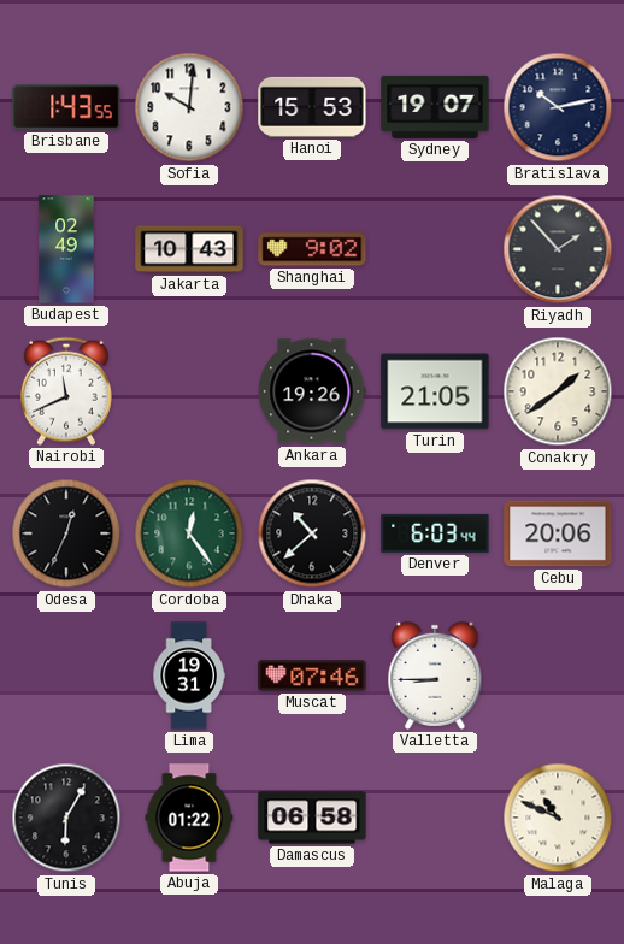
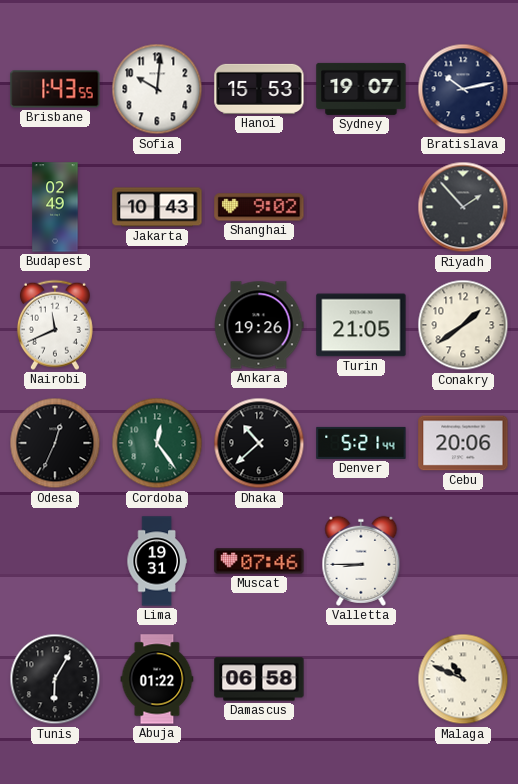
Denver: 6:03 -> 5:21
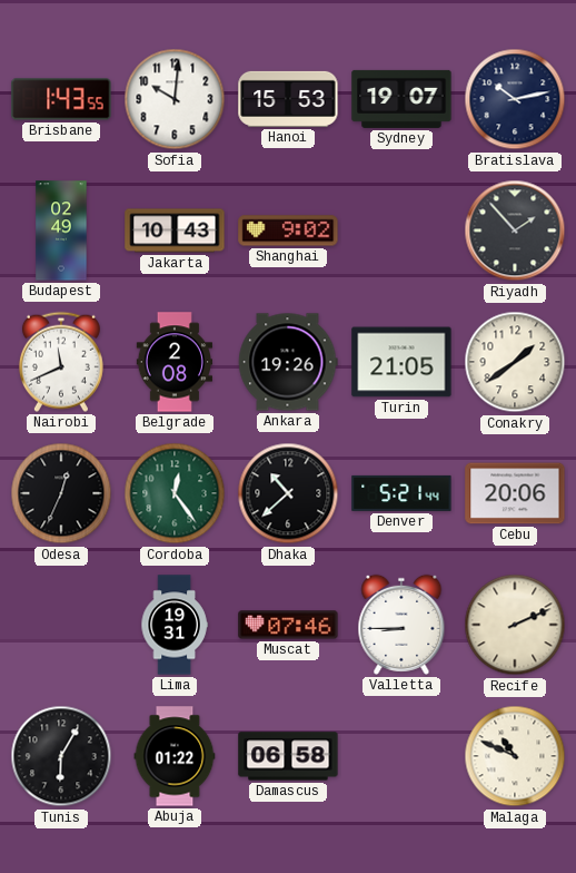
Belgrade: none -> 2:08
Recife: none -> 2:11
